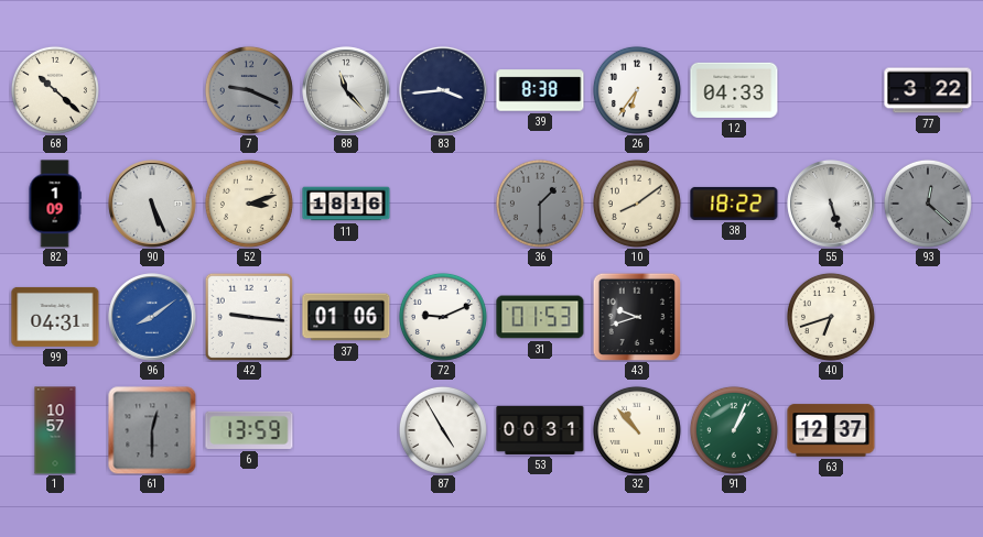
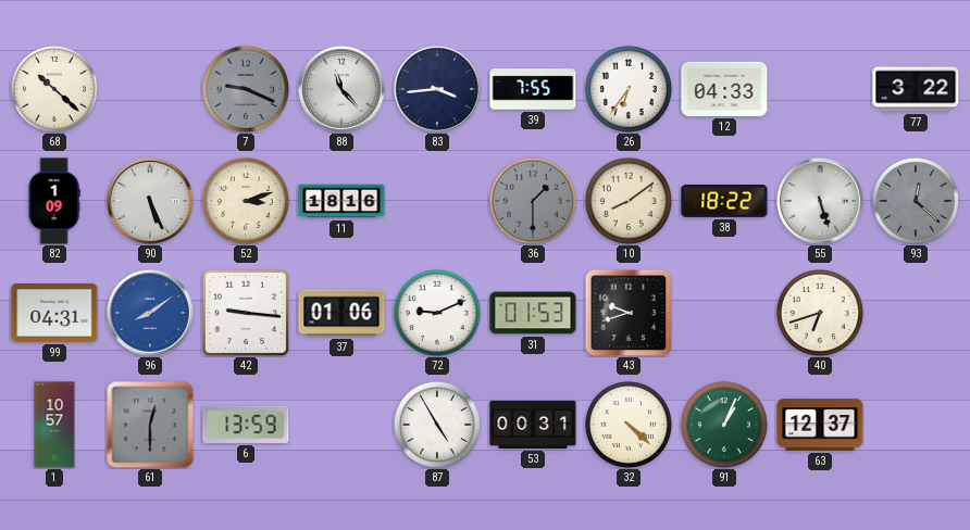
39: 8:38 -> 7:55
32: 10:53 -> 4:22
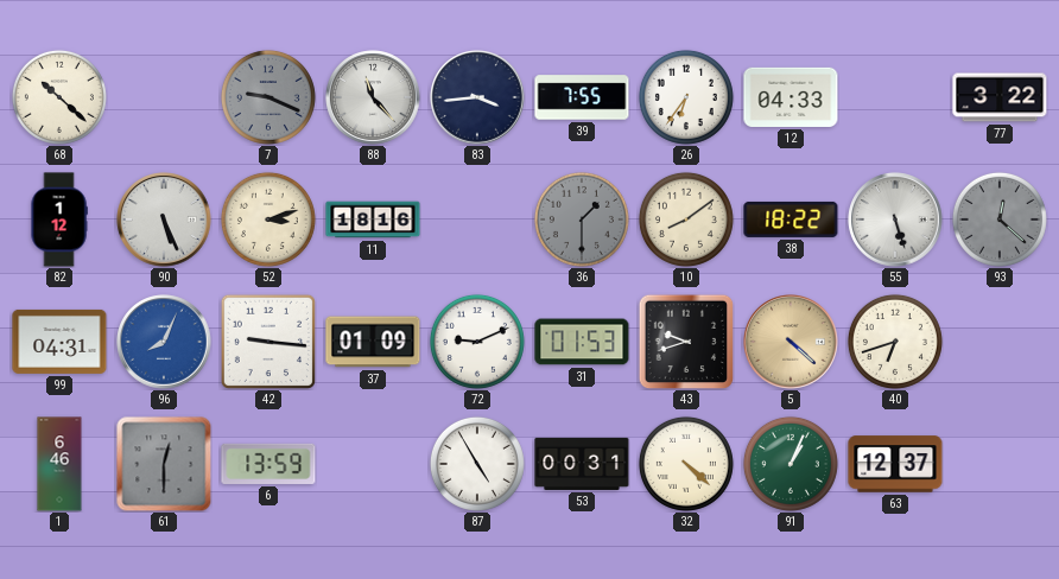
82: 1:09 -> 1:12
96: 8:09 -> 8:04
37: 01:06 -> 01:09
5: none -> 4:22
1: 10:57 -> 6:46
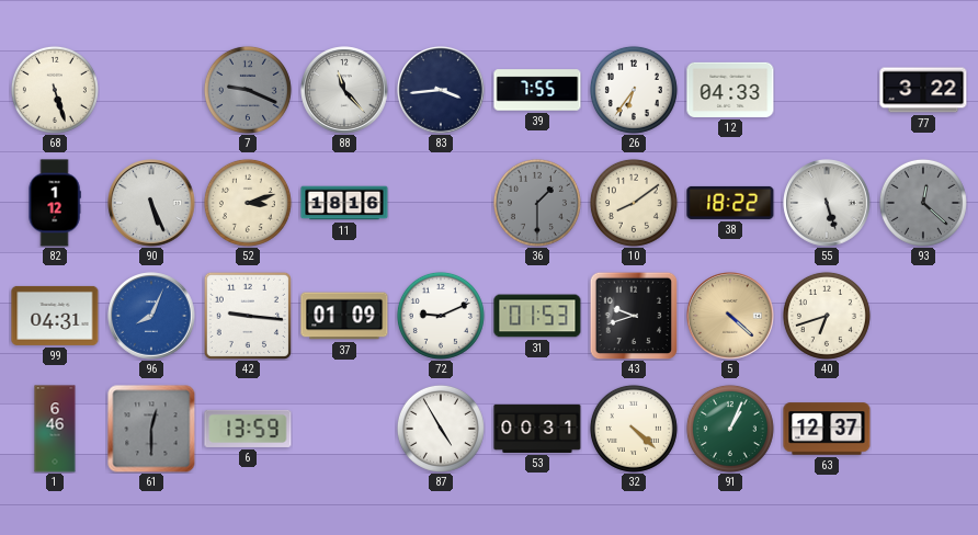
68: 10:22 -> 5:27
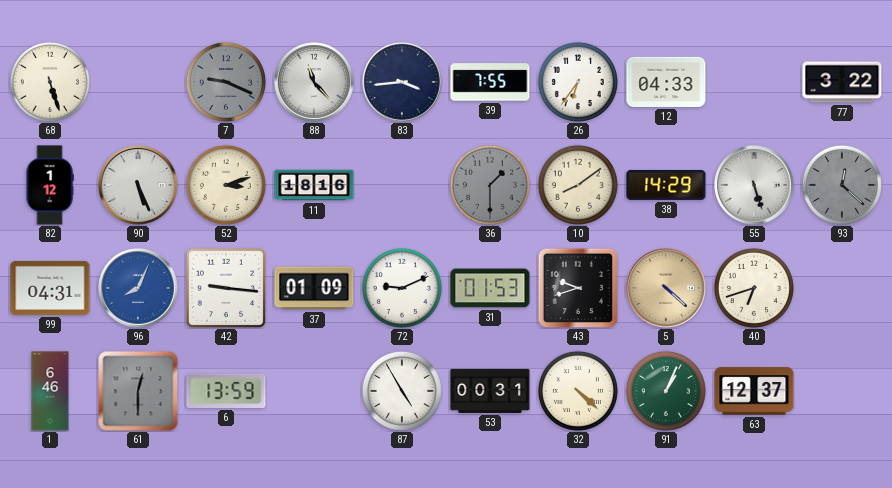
38: 18:22 -> 14:29
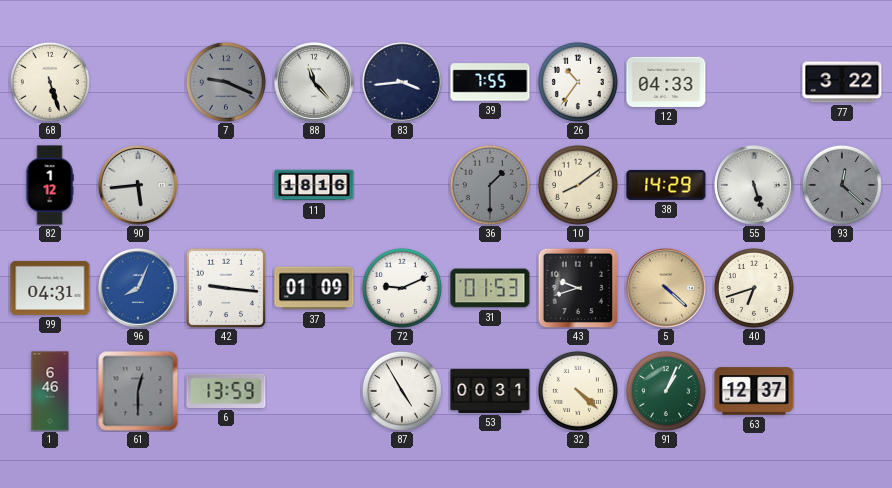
26: 6:36 -> 10:36
90: 5:26 -> 5:44
52: 3:12 -> none
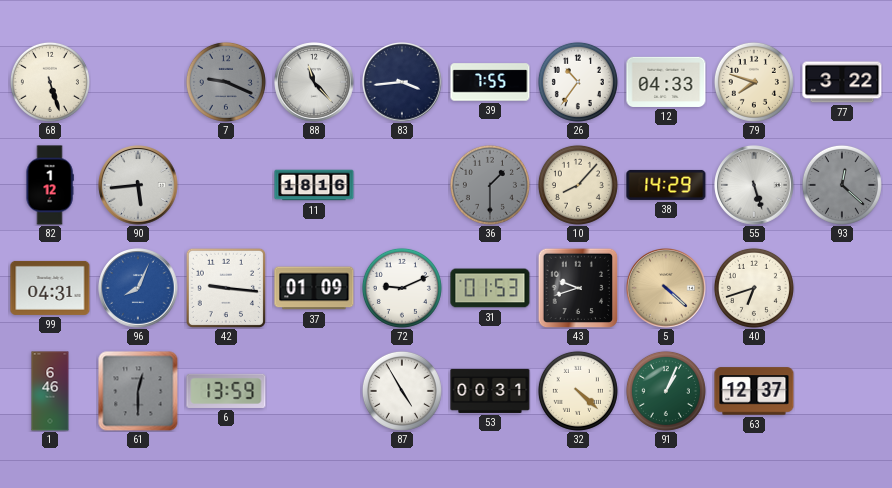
79: none -> 7:48
10: 8:09 -> 8:07
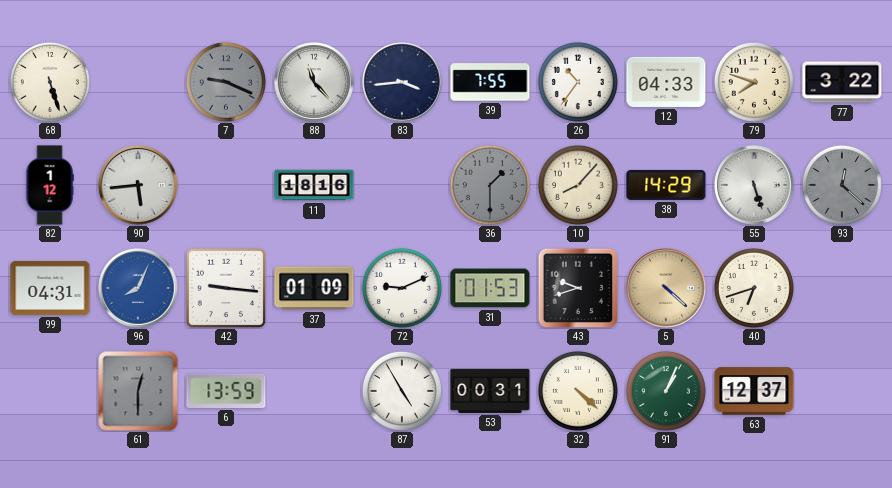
1: 6:46 -> none
